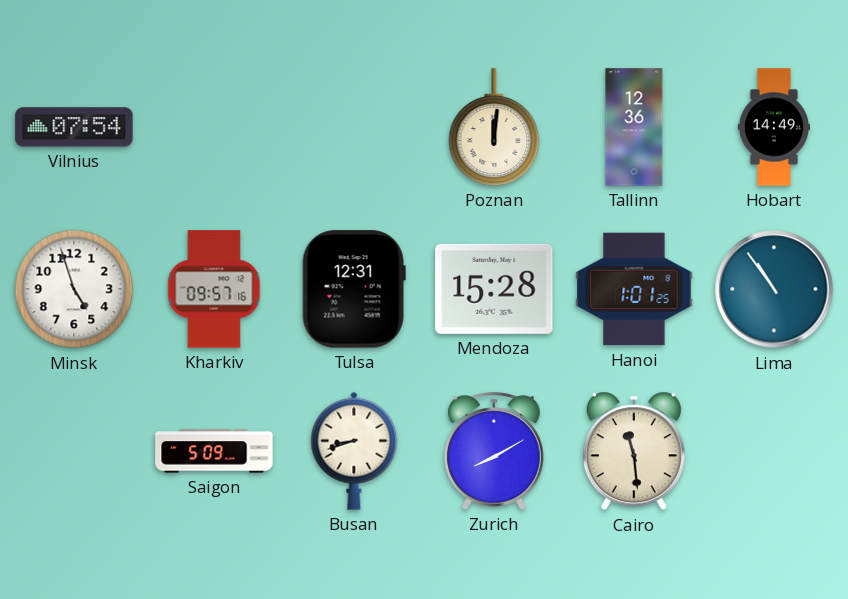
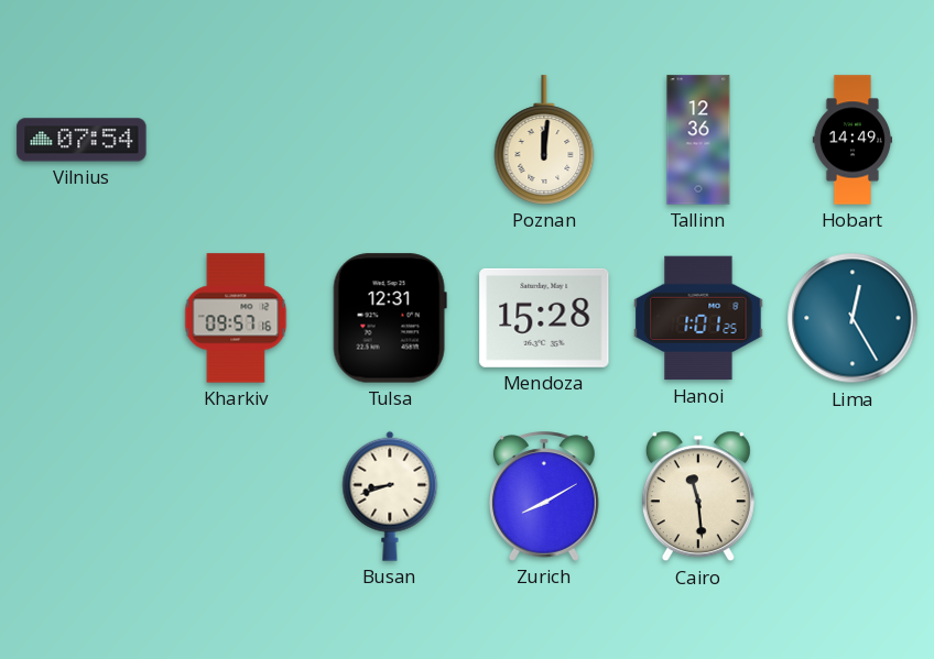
Minsk: 4:57 -> none
Lima: 10:54 -> 12:25
Saigon: 5:09 -> none
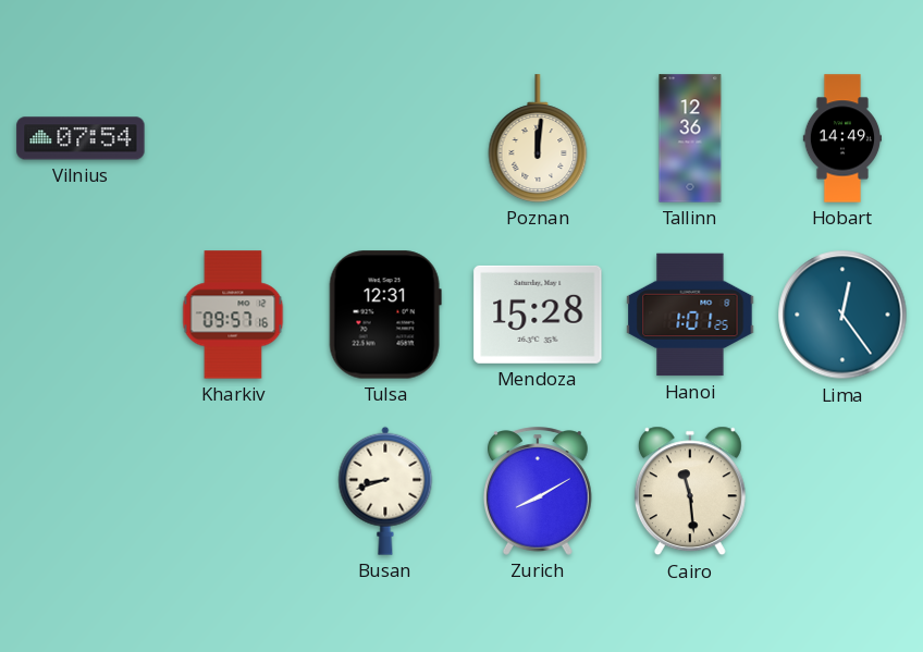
Lima: 12:25 -> 12:24
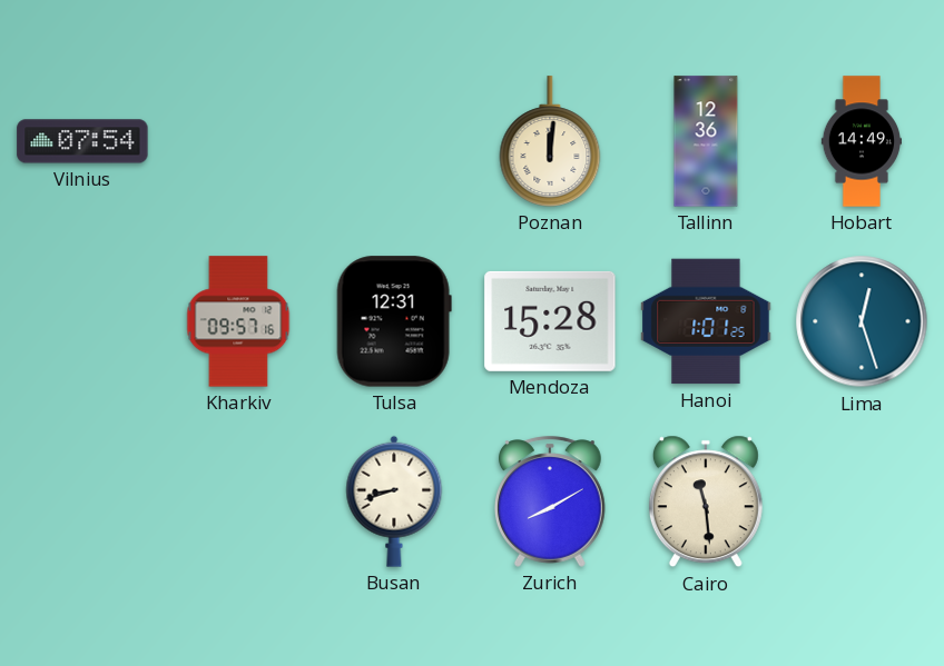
Lima: 12:24 -> 12:27
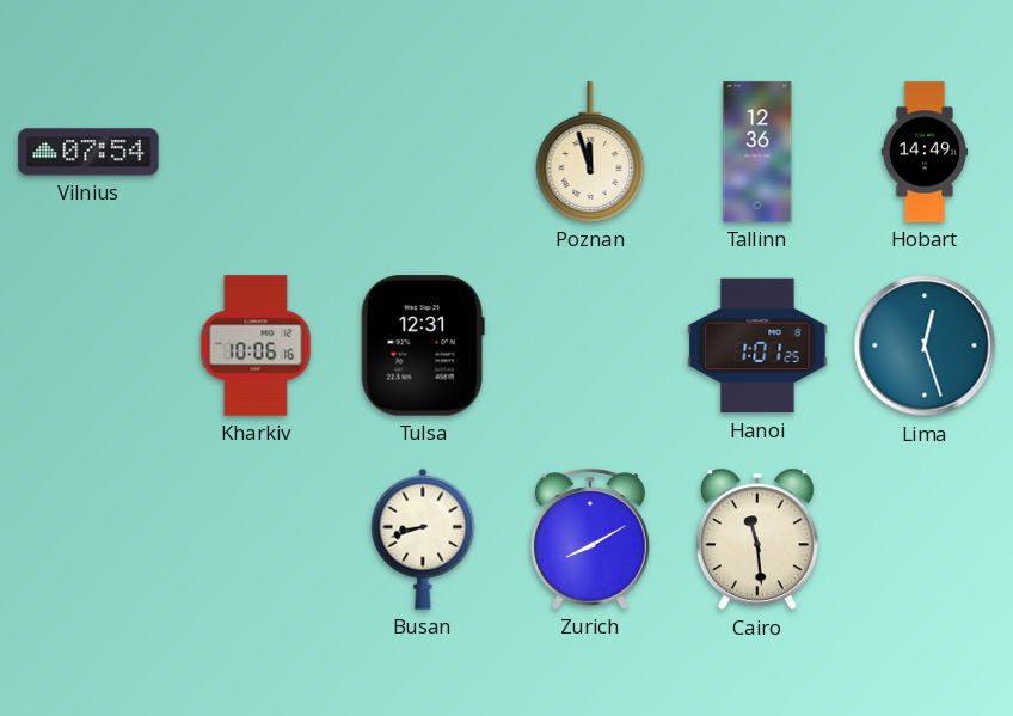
Poznan: 12:01 -> 11:57
Kharkiv: 09:57 -> 10:06
Mendoza: 15:28 -> none
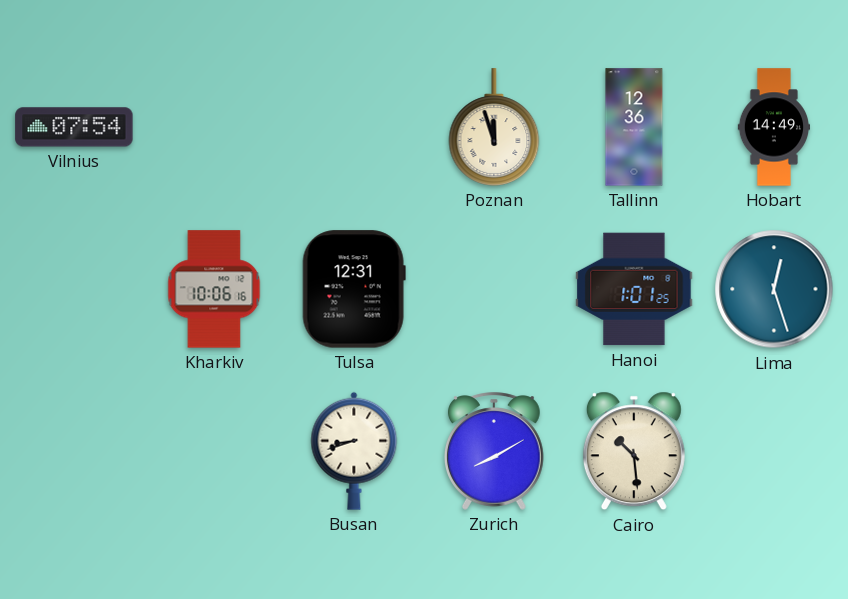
Cairo: 11:29 -> 10:29
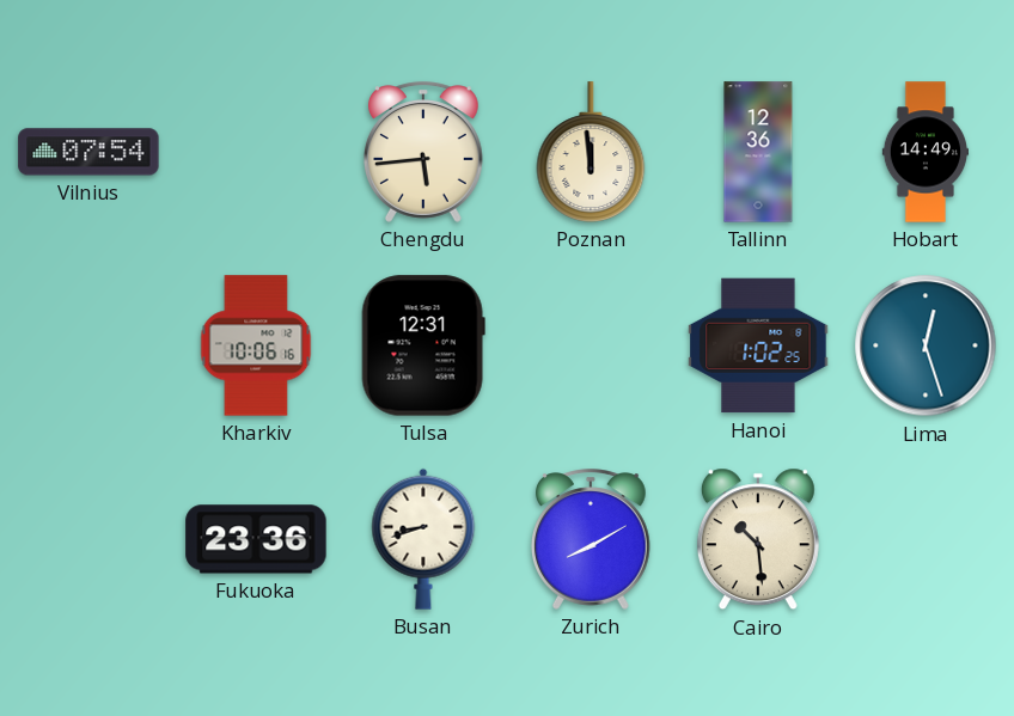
Chengdu: none -> 5:44
Poznan: 11:57 -> 11:59
Hanoi: 1:01 -> 1:02
Fukuoka: none -> 23:36
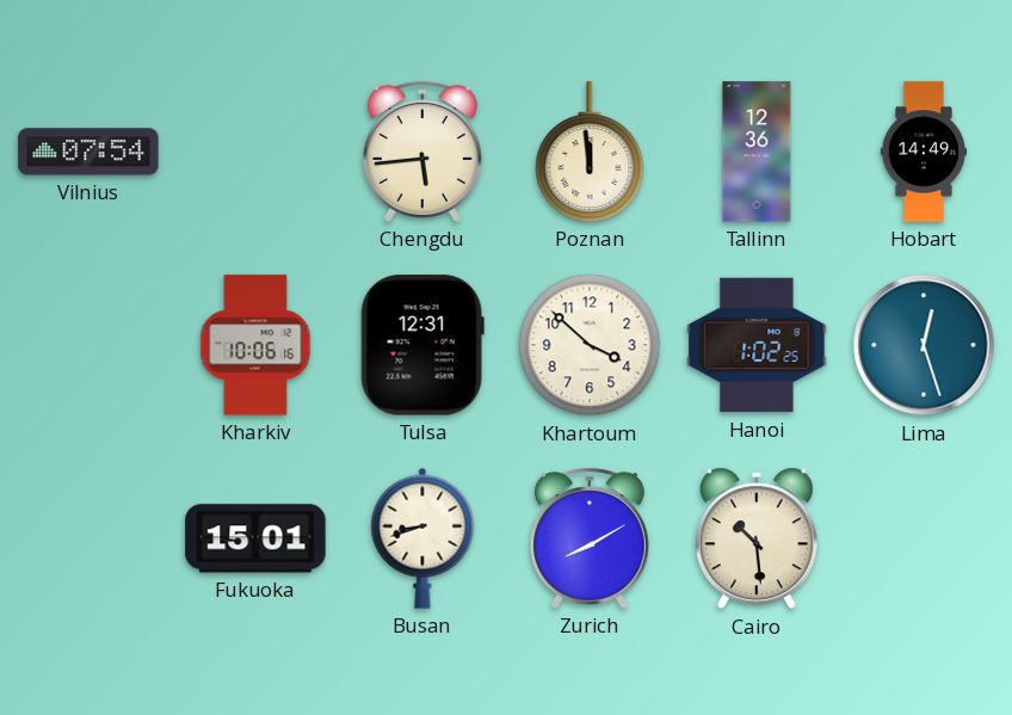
Khartoum: none -> 3:52
Fukuoka: 23:36 -> 15:01
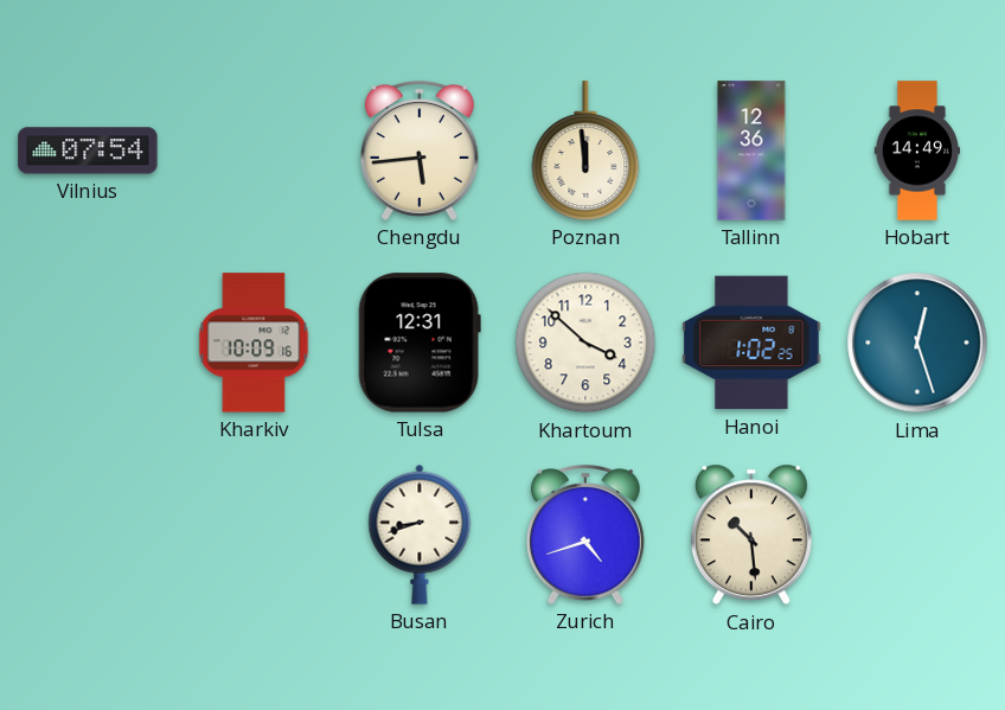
Kharkiv: 10:06 -> 10:09
Fukuoka: 15:01 -> none
Zurich: 8:10 -> 4:42
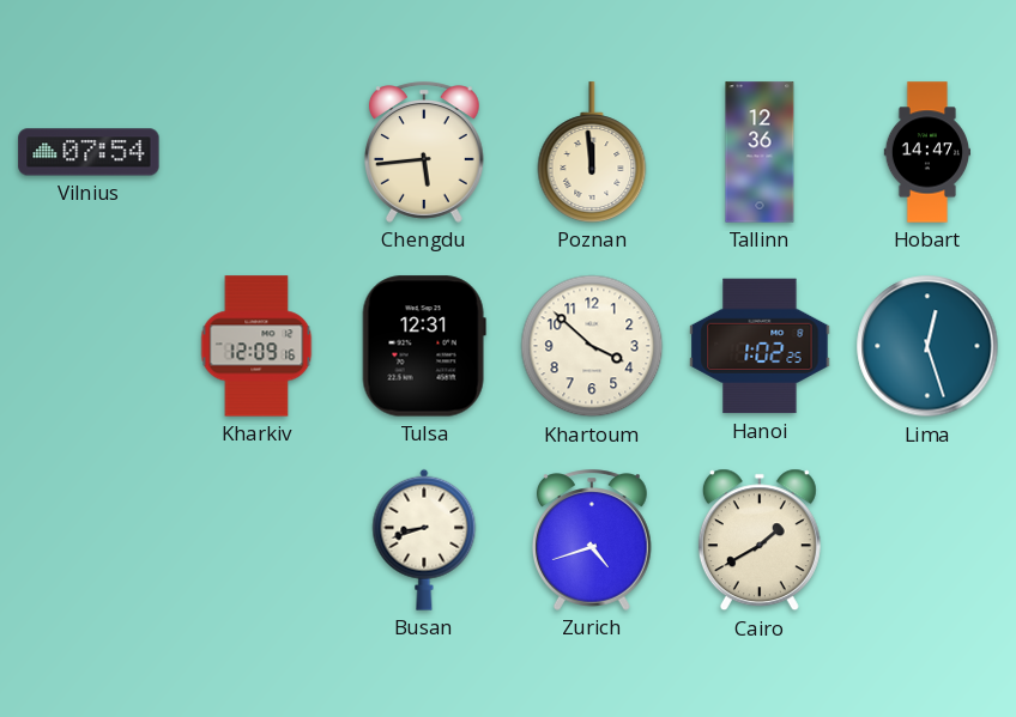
Hobart: 14:49 -> 14:47
Kharkiv: 10:09 -> 12:09
Cairo: 10:29 -> 1:40
